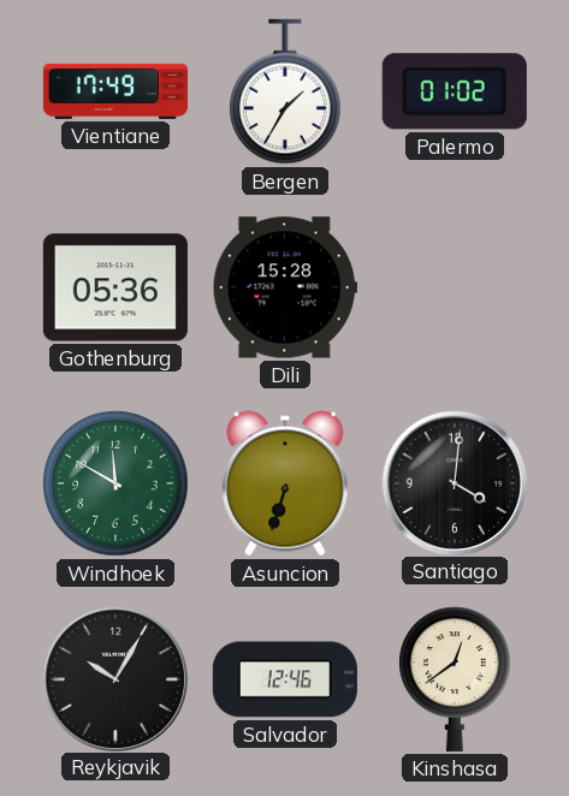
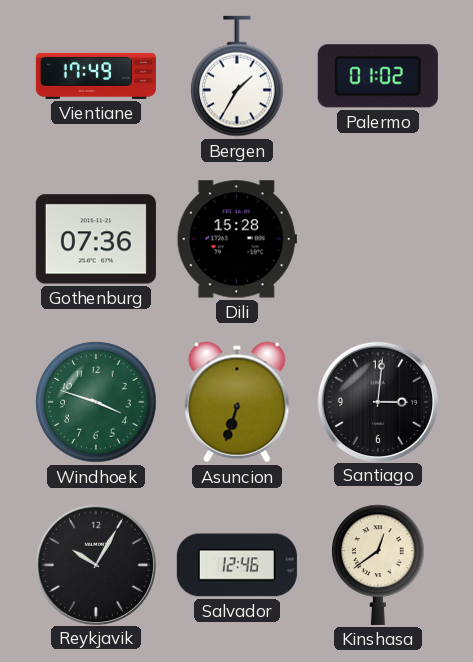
Gothenburg: 05:36 -> 07:36
Windhoek: 11:50 -> 3:48
Santiago: 4:01 -> 3:01
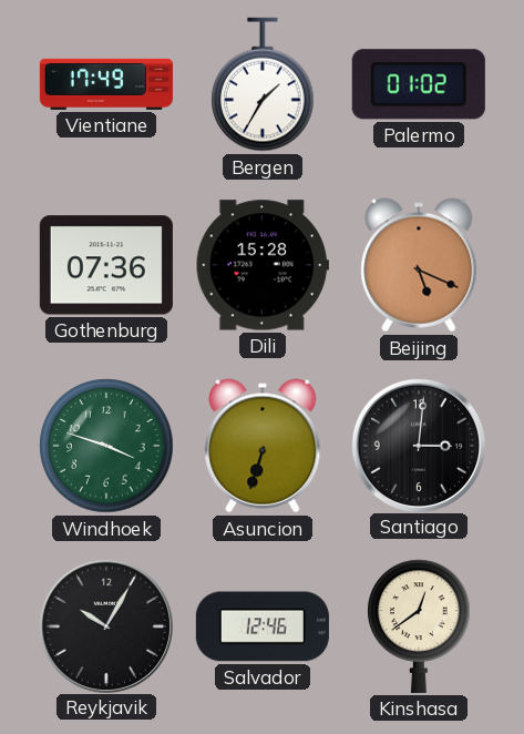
Beijing: none -> 5:19
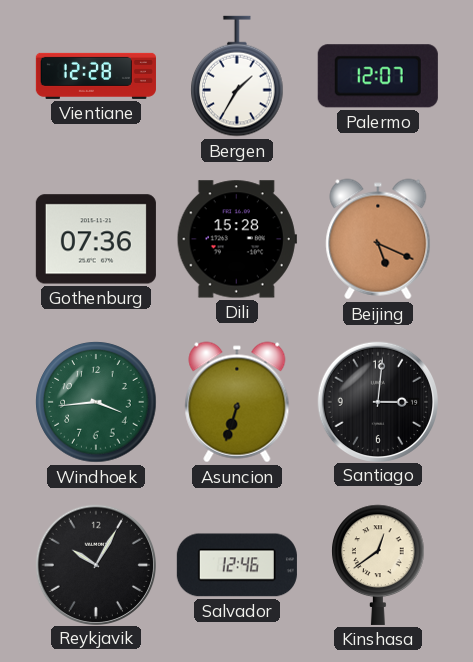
Vientiane: 17:49 -> 12:28
Palermo: 01:02 -> 12:07
Windhoek: 3:48 -> 3:44
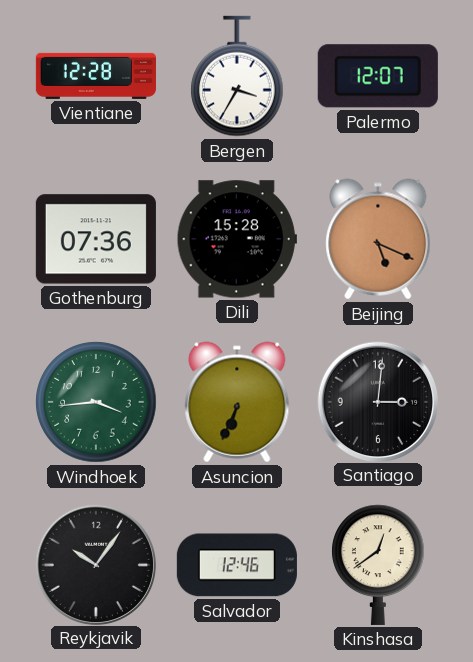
Bergen: 1:35 -> 3:35
Asuncion: 6:33 -> 6:34
Reykjavik: 10:05 -> 10:06
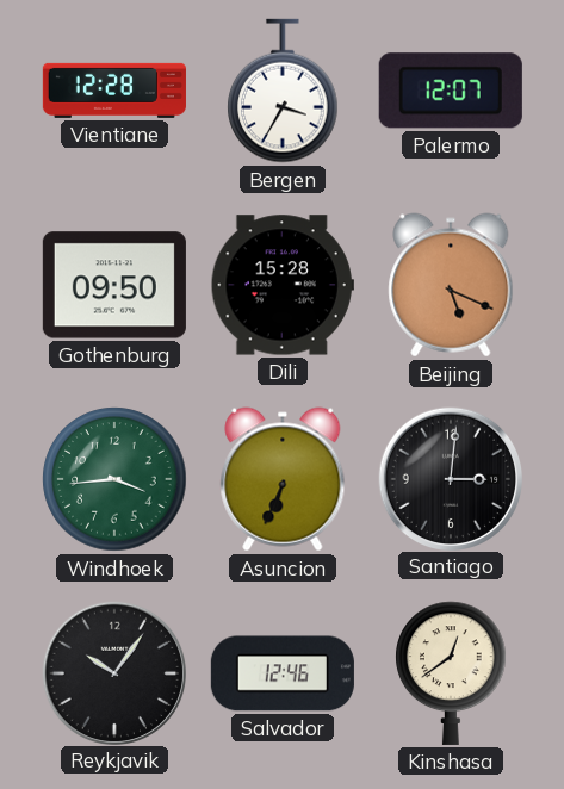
Gothenburg: 07:36 -> 09:50
